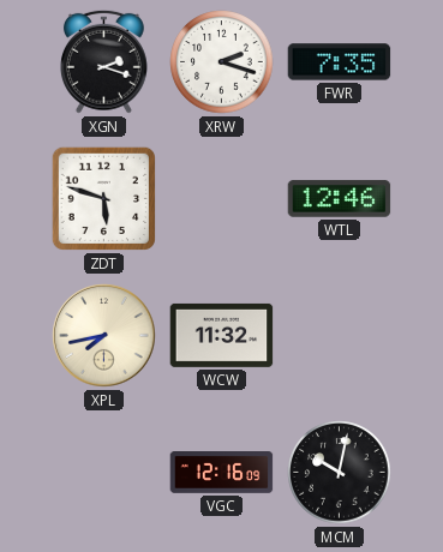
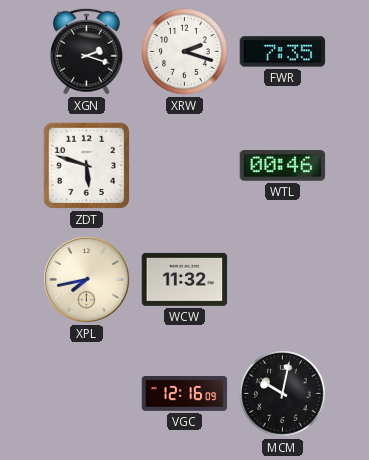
WTL: 12:46 -> 00:46
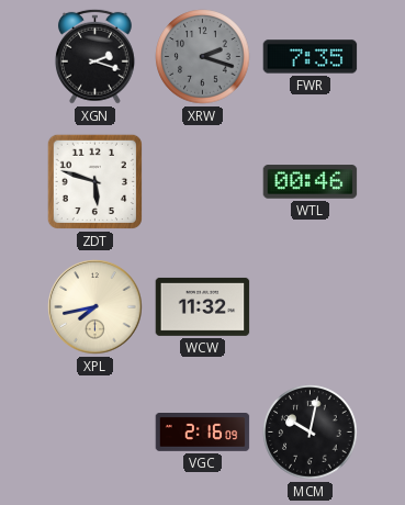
XRW dial: white -> grey
VGC: 12:16 -> 2:16
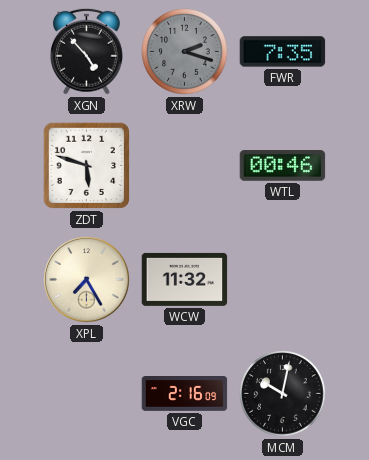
XGN: 2:18 -> 4:53
XPL: 7:43 -> 7:25
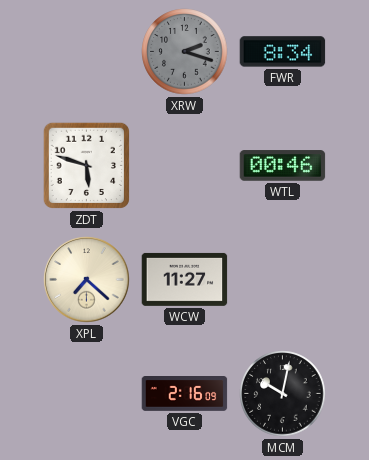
XGN: 4:53 -> none
FWR: 7:35 -> 8:34
XPL: 7:25 -> 7:22
WCW: 11:32 -> 11:27
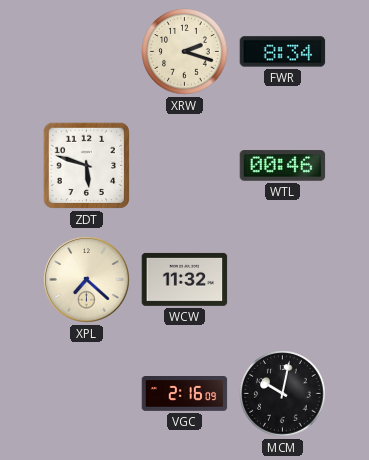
XRW dial: grey -> cream
WCW: 11:27 -> 11:32
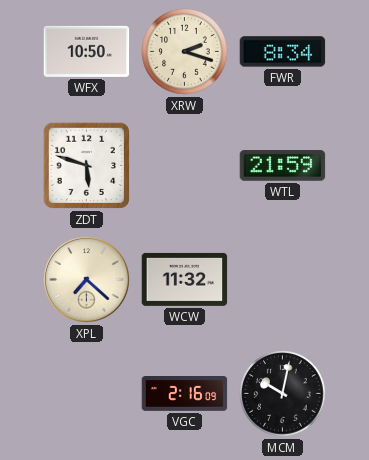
WFX: none -> 10:50
WTL: 00:46 -> 21:59
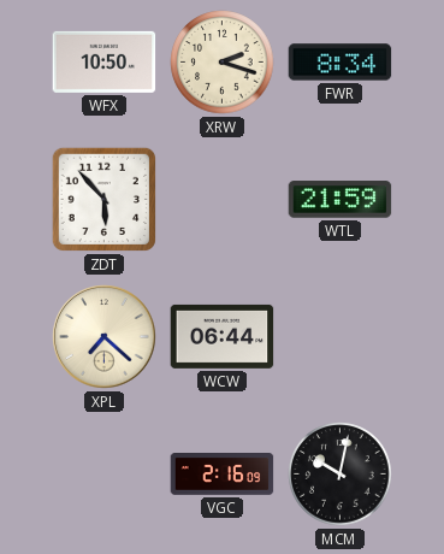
ZDT: 5:48 -> 5:53
WCW: 11:32 -> 06:44
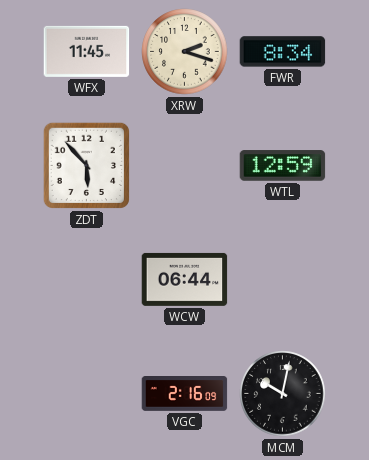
WFX: 10:50 -> 11:45
WTL: 21:59 -> 12:59
XPL: 7:22 -> none
